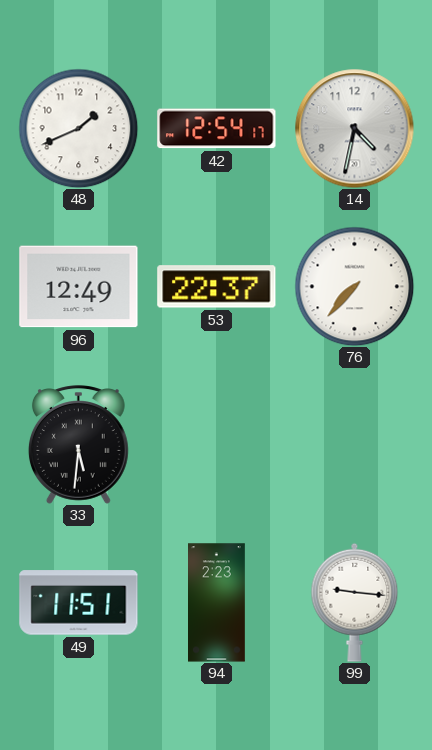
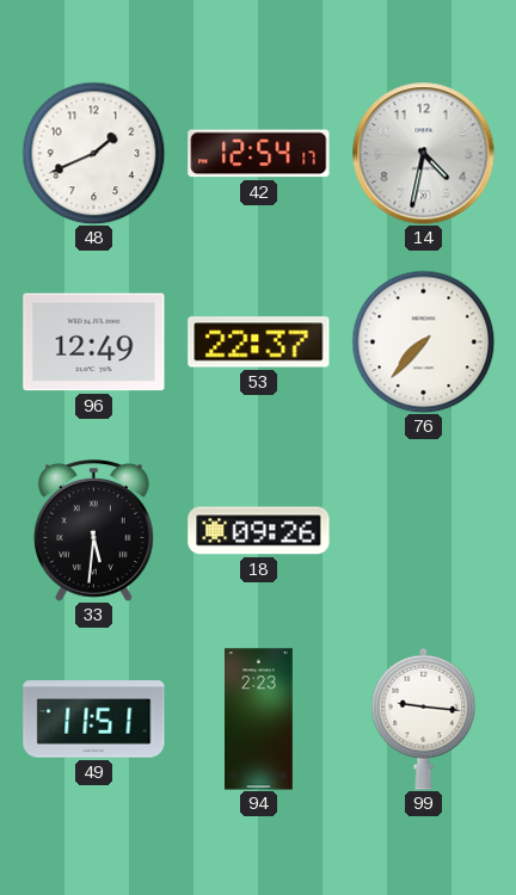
18: none -> 09:26
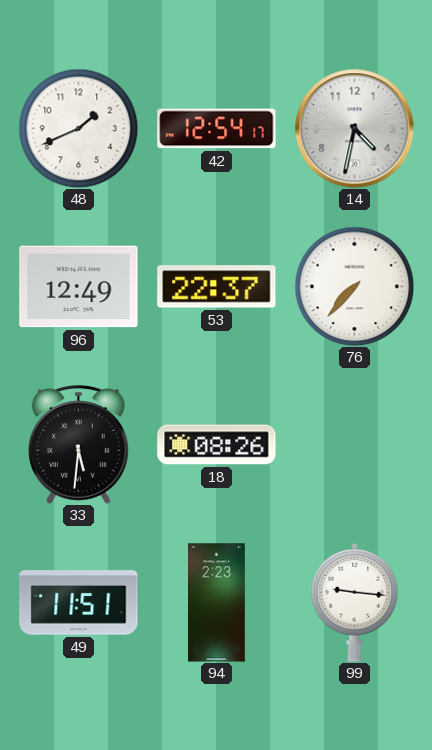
18: 09:26 -> 08:26
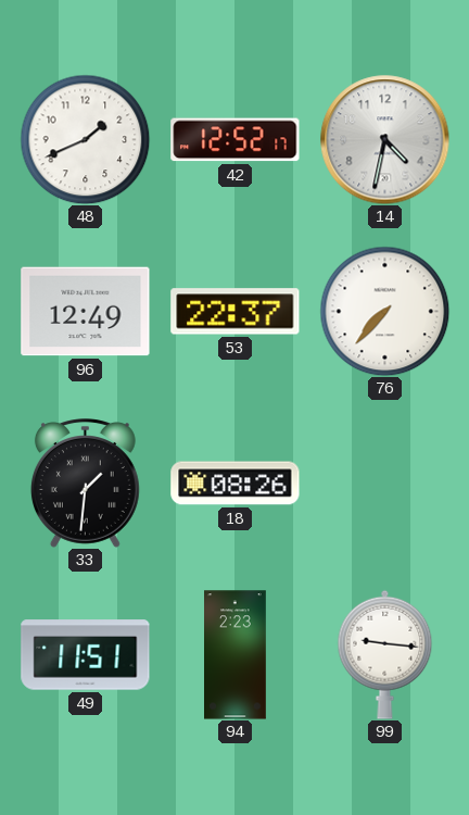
42: 12:54 -> 12:52
33: 5:31 -> 1:31
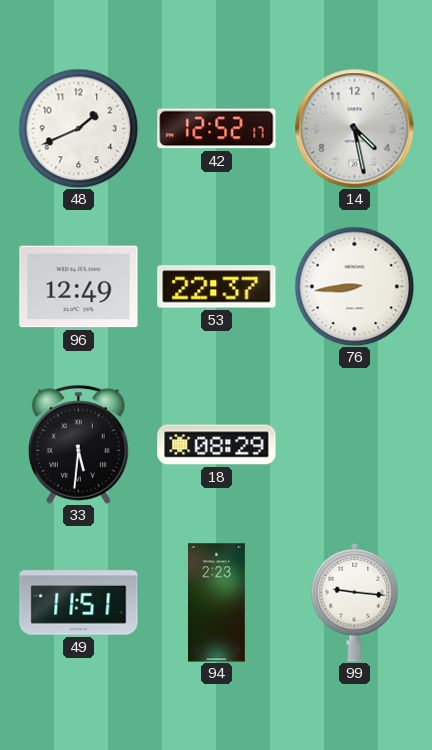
14: 4:32 -> 4:28
76: 7:37 -> 8:44
33: 1:31 -> 5:31
18: 08:26 -> 08:29
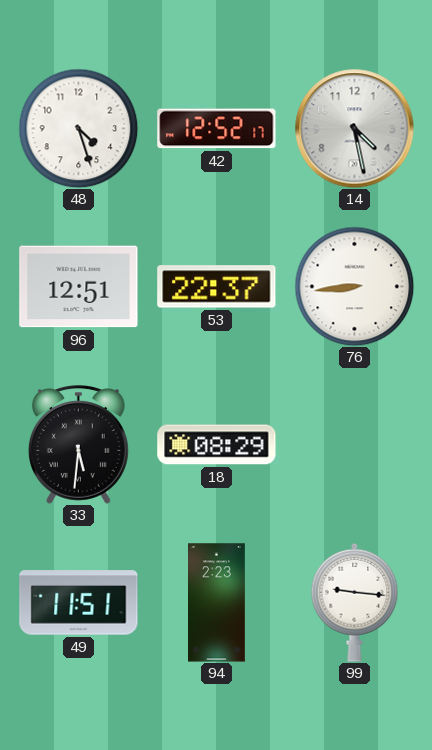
48: 1:41 -> 4:27
96: 12:49 -> 12:51
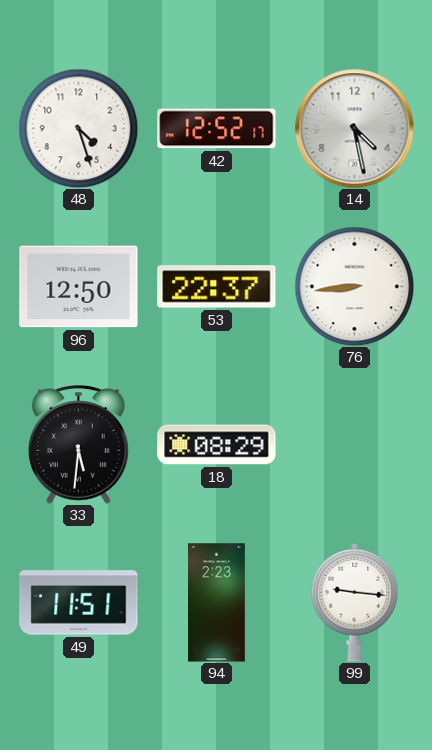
96: 12:51 -> 12:50
